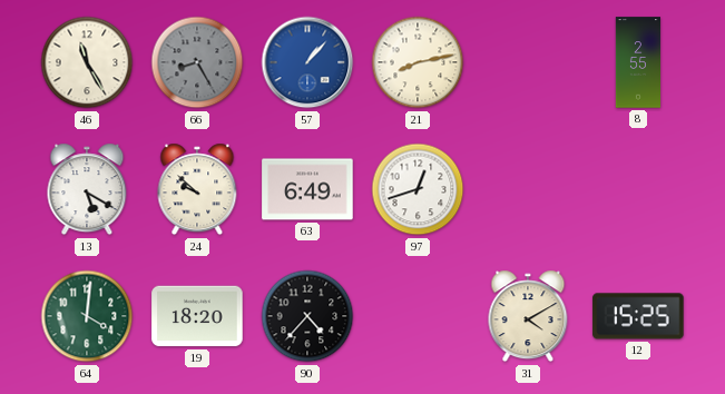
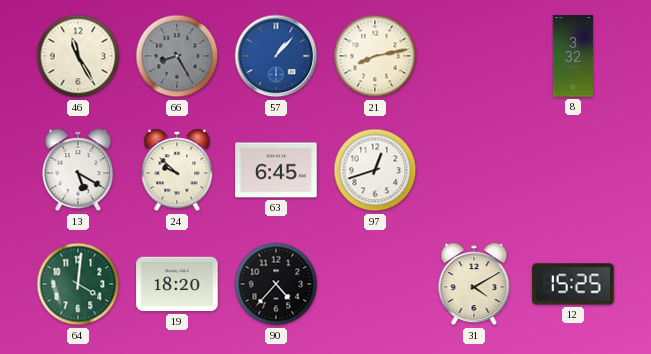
8: 2:55 -> 3:32
63: 6:49 -> 6:45
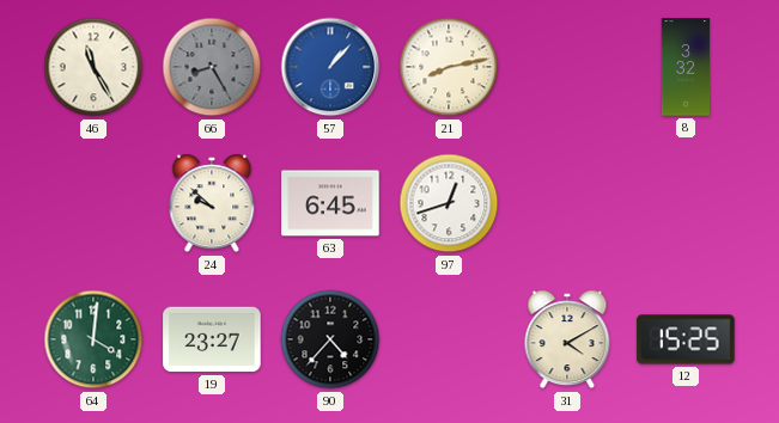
13: 5:20 -> none
19: 18:20 -> 23:27
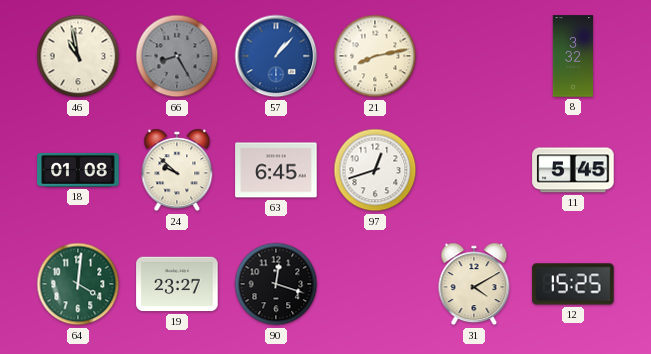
46: 11:25 -> 10:58
18: none -> 01:08
11: none -> 5:45
90: 4:37 -> 12:18
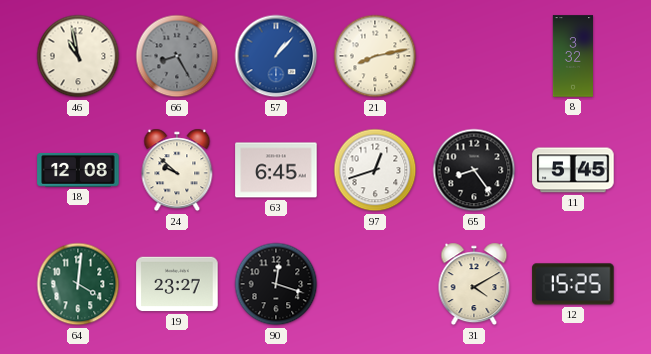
18: 01:08 -> 12:08
65: none -> 8:24
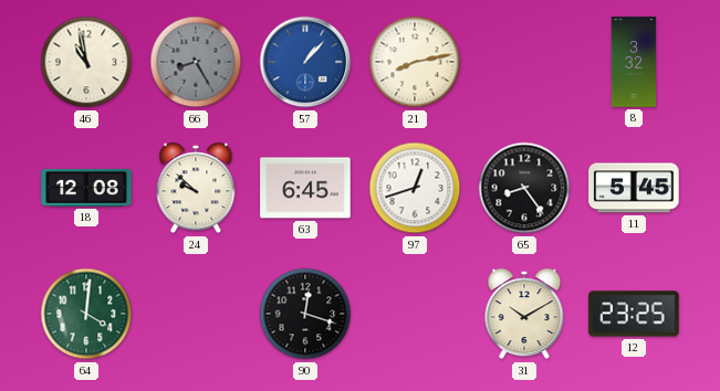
19: 23:27 -> none
31: 4:10 -> 10:10
12: 15:25 -> 23:25
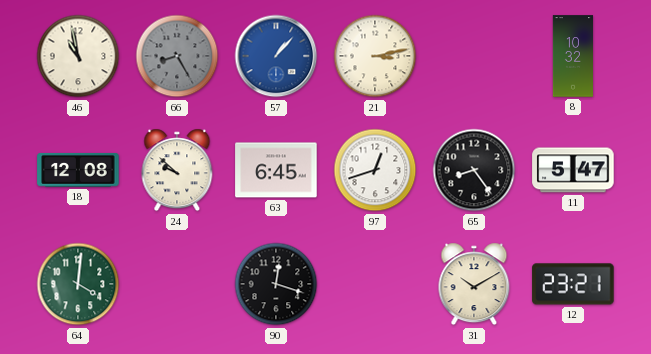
21: 8:13 -> 3:13
8: 3:32 -> 10:32
11: 5:45 -> 5:47
12: 23:25 -> 23:21
